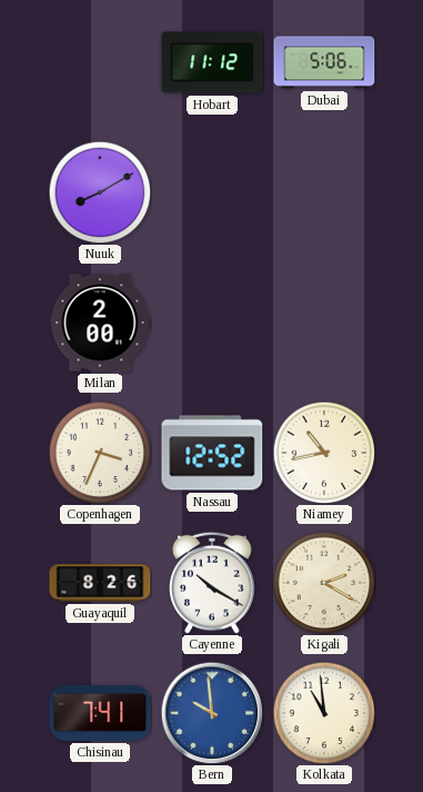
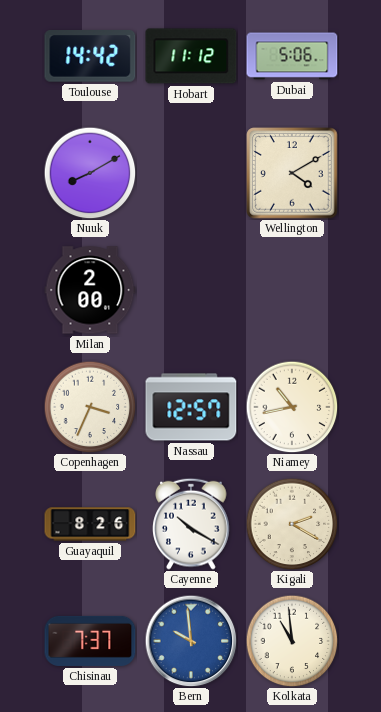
Toulouse: none -> 14:42
Wellington: none -> 4:10
Nassau: 12:52 -> 12:57
Chisinau: 7:41 -> 7:37
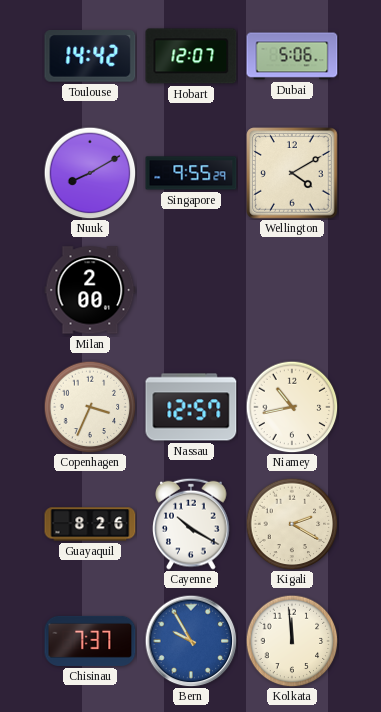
Hobart: 11:12 -> 12:07
Singapore: none -> 9:55
Bern: 9:59 -> 9:55
Kolkata: 10:59 -> 11:59
